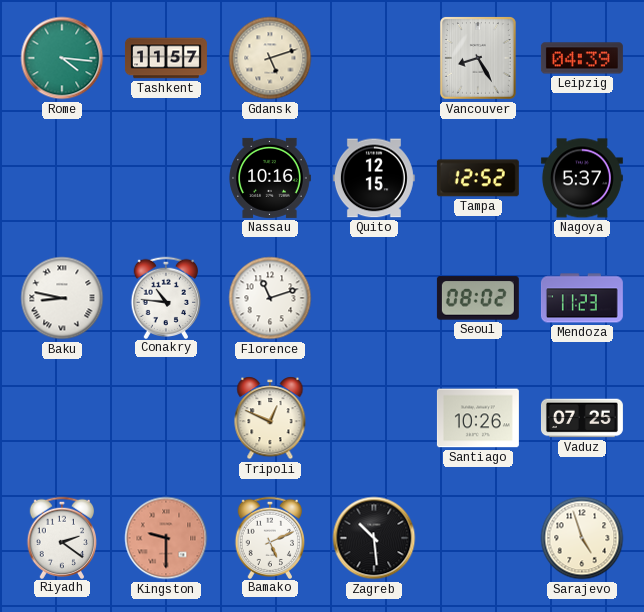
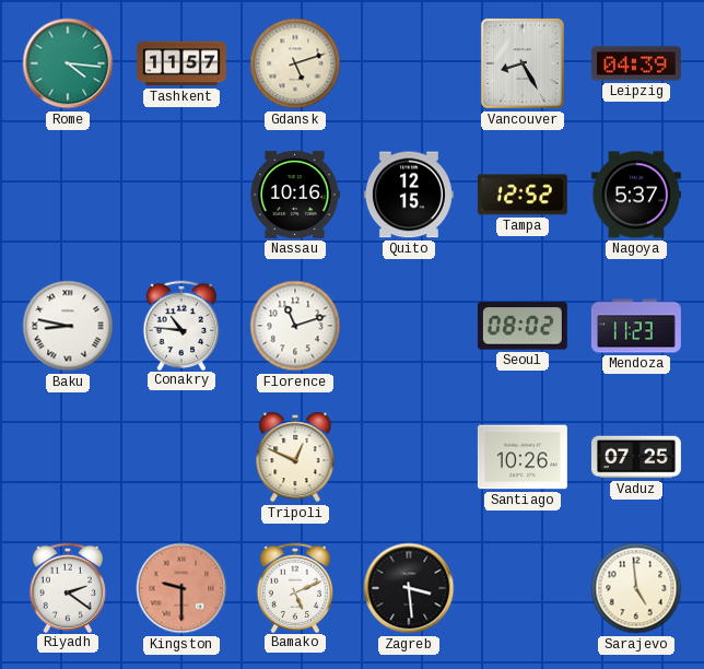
Zagreb: 10:29 -> 3:29
Sarajevo: 4:57 -> 4:59
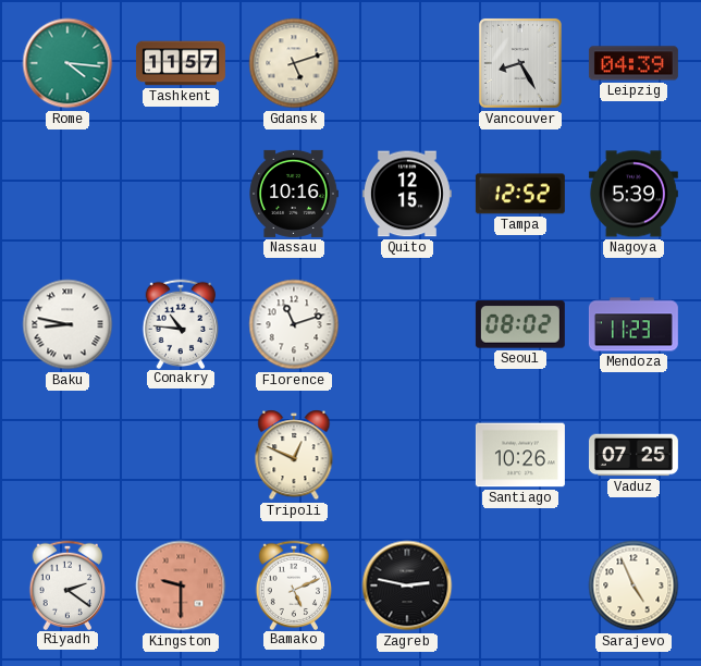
Nagoya: 5:37 -> 5:39
Zagreb: 3:29 -> 2:47
Sarajevo: 4:59 -> 4:56
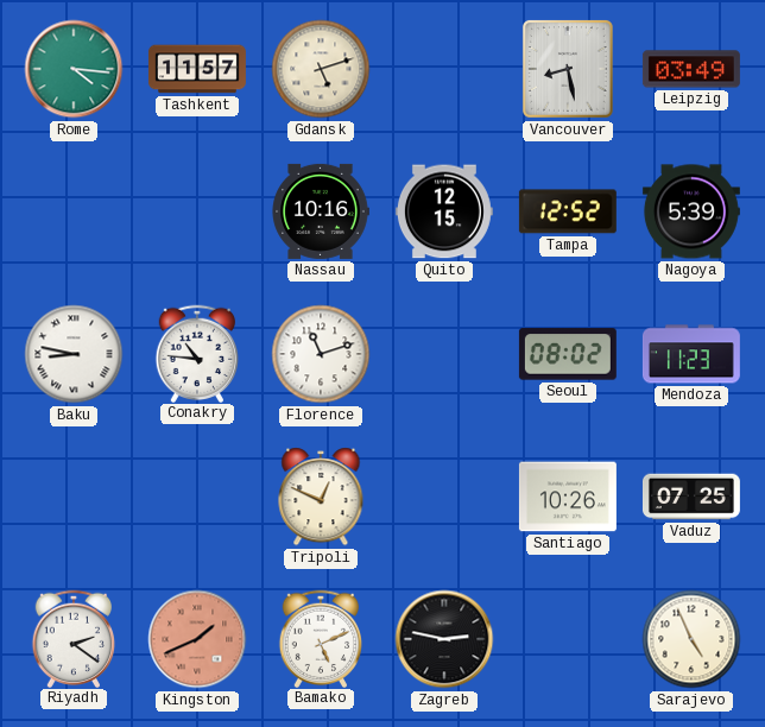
Vancouver: 8:25 -> 8:28
Leipzig: 04:39 -> 03:49
Kingston: 9:30 -> 1:41
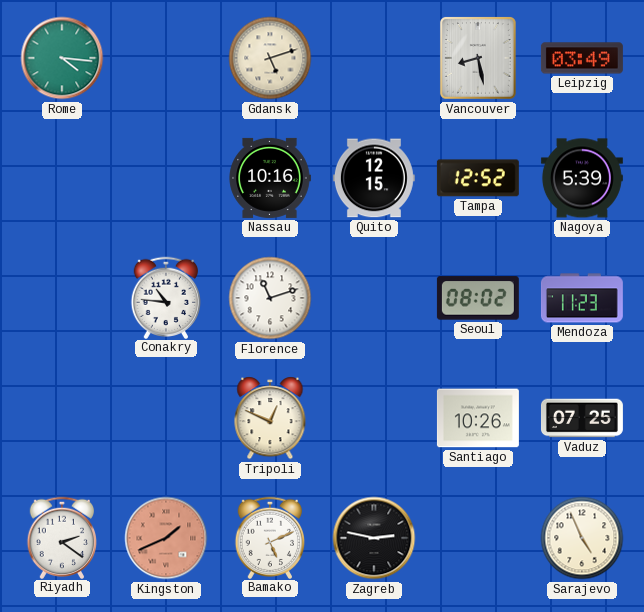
Tashkent: 11:57 -> none
Baku: 8:47 -> none
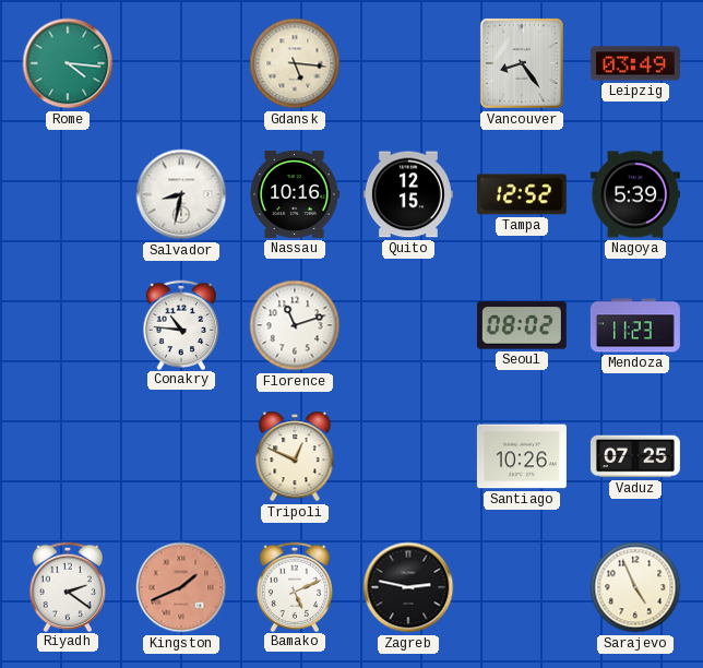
Gdansk: 5:12 -> 5:16
Vancouver: 8:28 -> 8:24
Salvador: none -> 8:32
